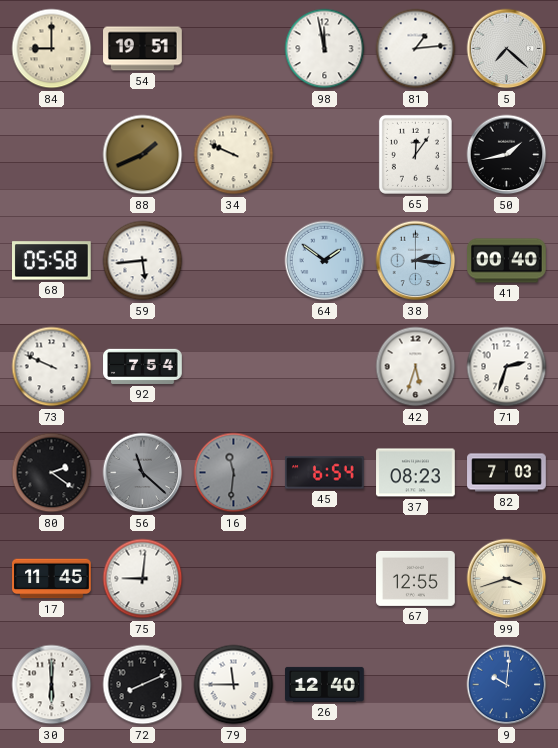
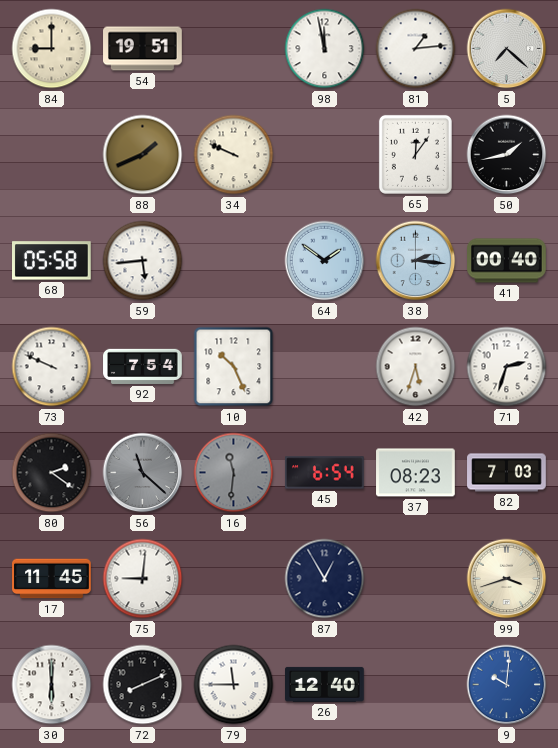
10: none -> 10:26
87: none -> 12:55
67: 12:55 -> none
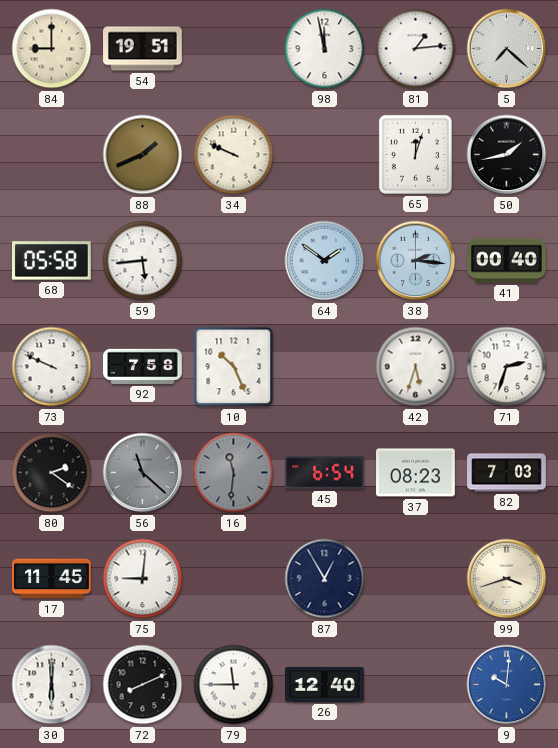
65: 12:06 -> 12:03
92: 7:54 -> 7:58
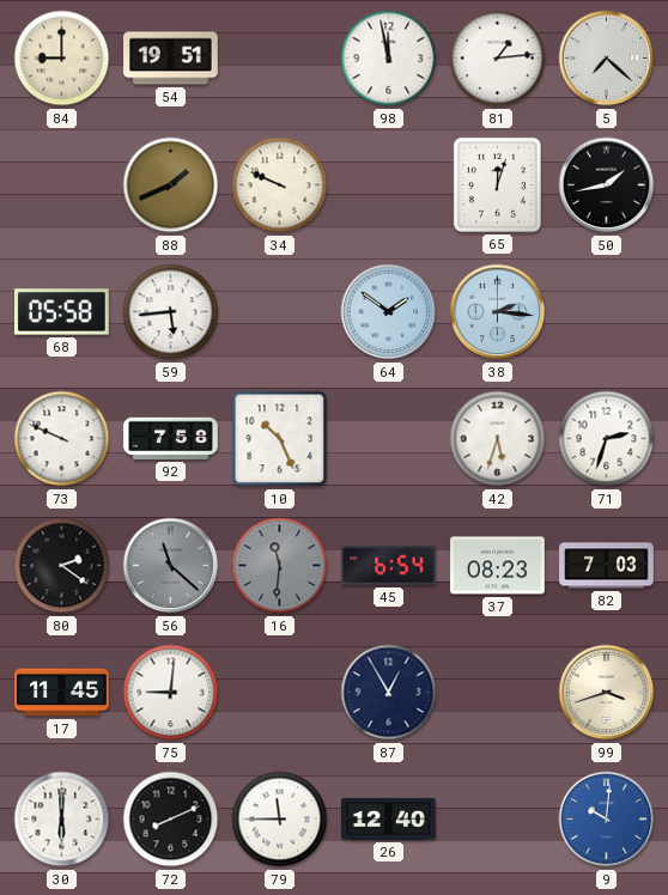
41: 00:40 -> none
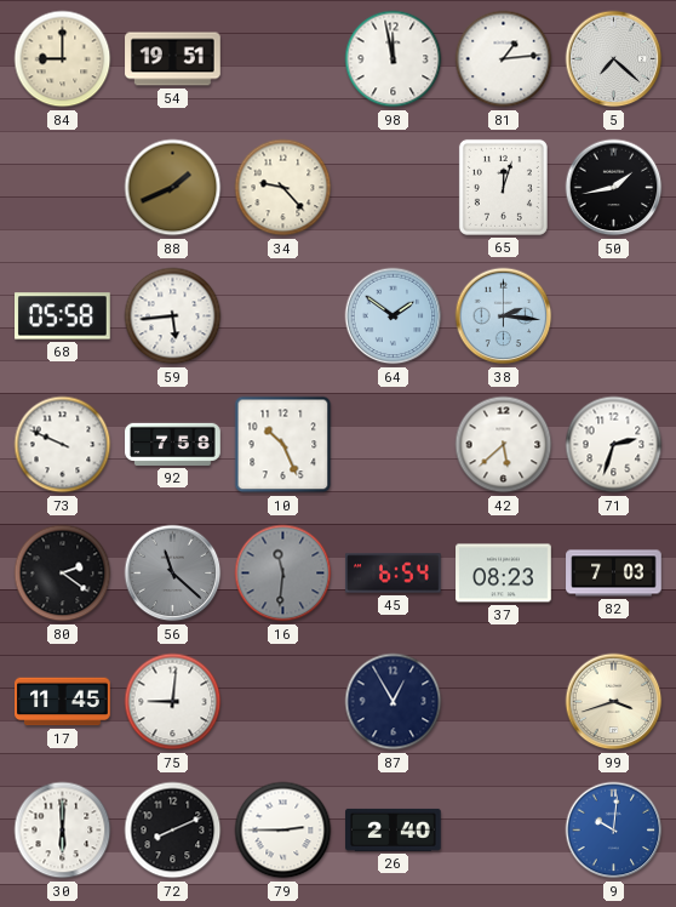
34: 9:49 -> 9:23
42: 5:33 -> 5:38
79: 11:45 -> 2:45
26: 12:40 -> 2:40
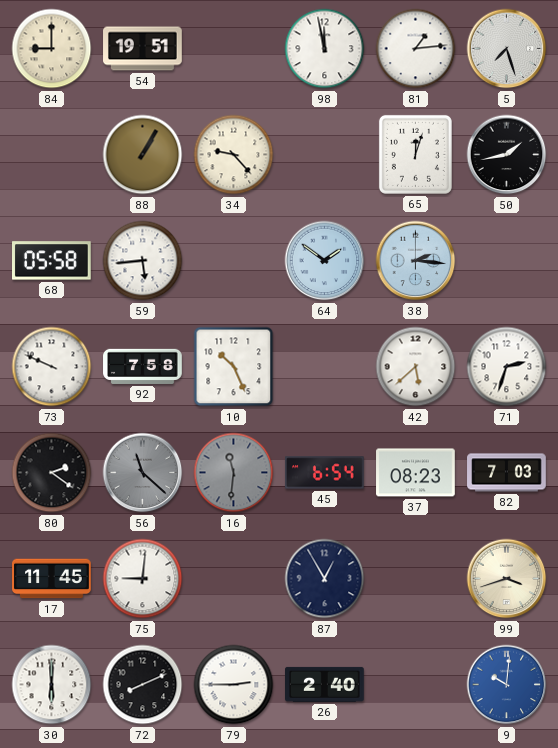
5: 7:22 -> 7:27
88: 1:41 -> 1:05
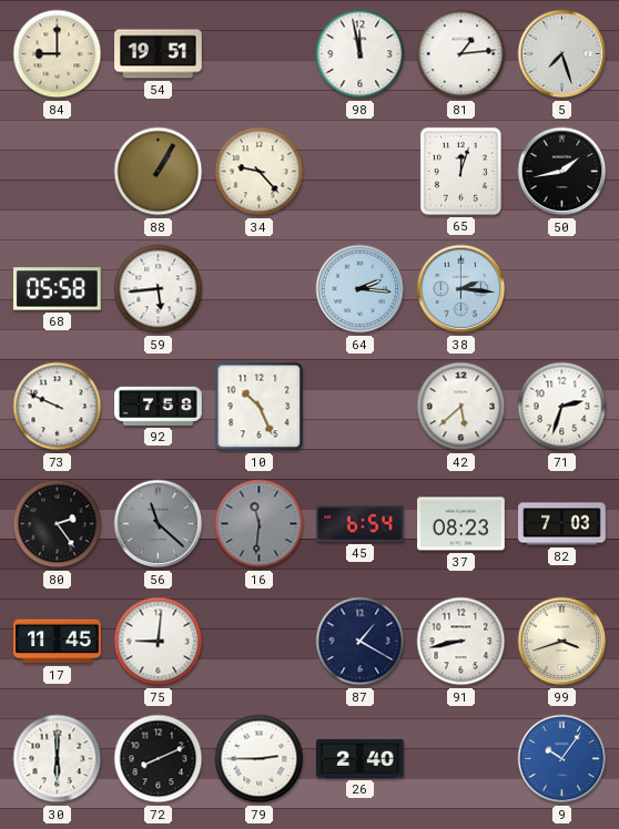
64: 1:51 -> 2:16
80: 2:21 -> 2:24
87: 12:55 -> 1:20
91: none -> 8:43
9: 10:01 -> 10:06
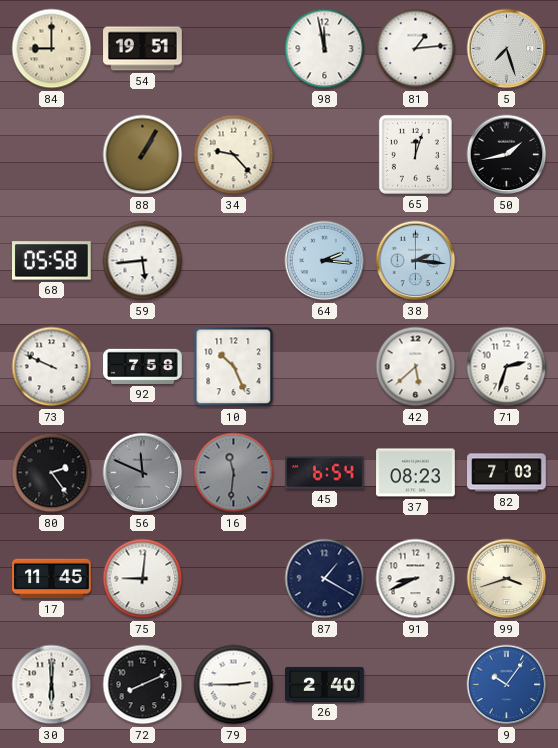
56: 11:22 -> 11:49
91: 8:43 -> 8:41
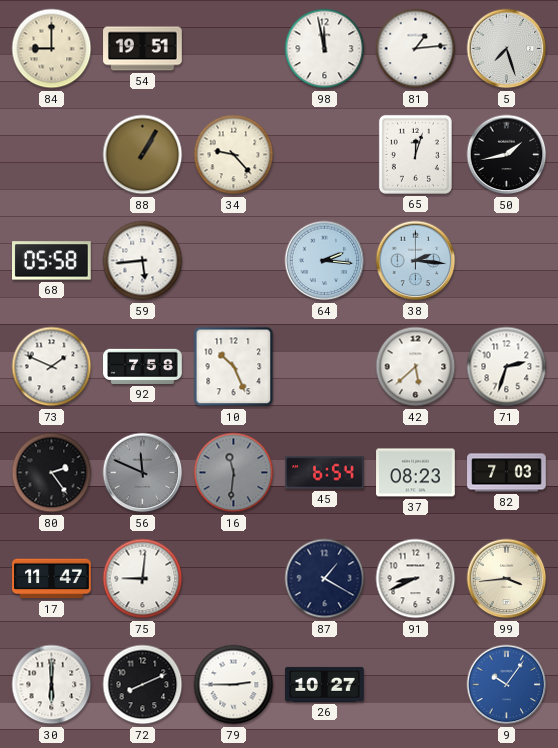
73: 9:49 -> 1:49
17: 11:45 -> 11:47
99: 3:42 -> 3:44
26: 2:40 -> 10:27
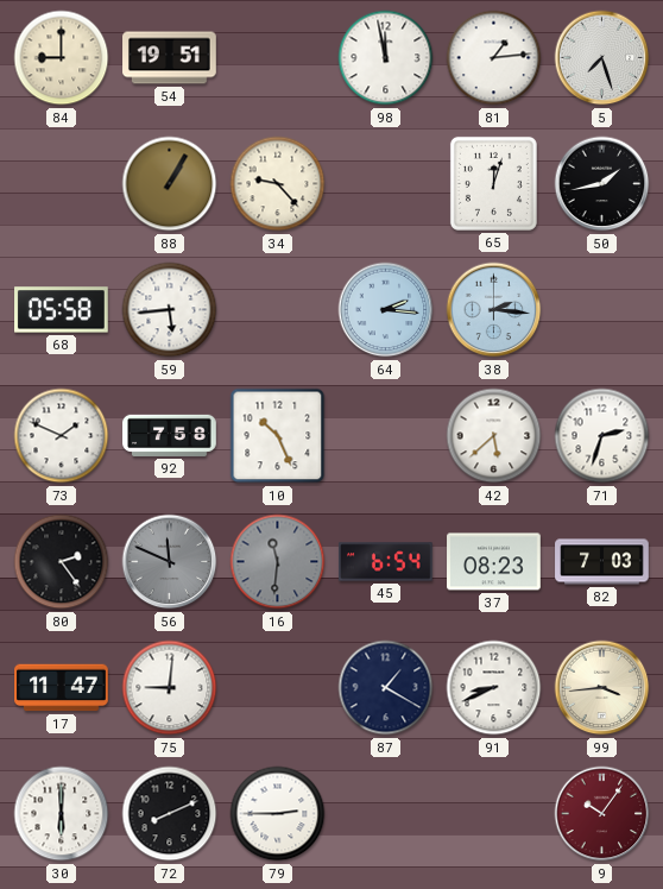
26: 10:27 -> none
9 dial: blue -> burgundy
